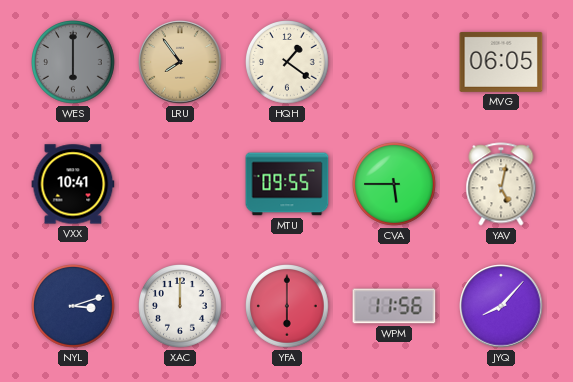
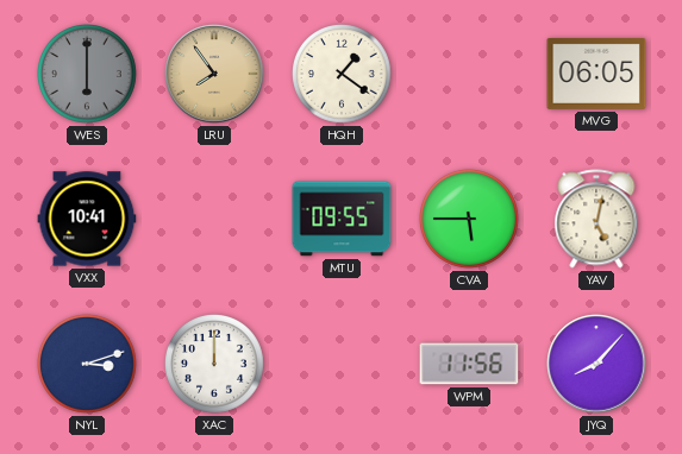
YFA: 6:00 -> none
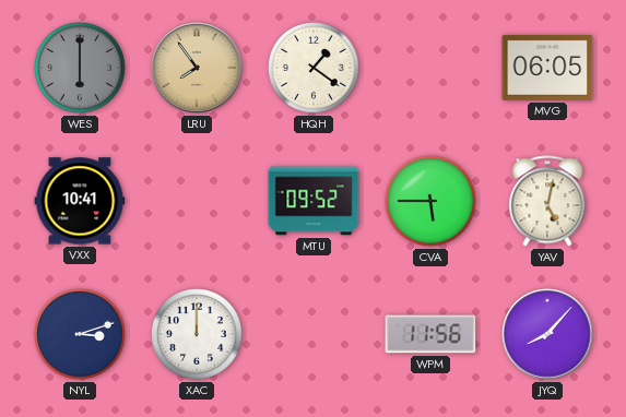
MTU: 09:55 -> 09:52
